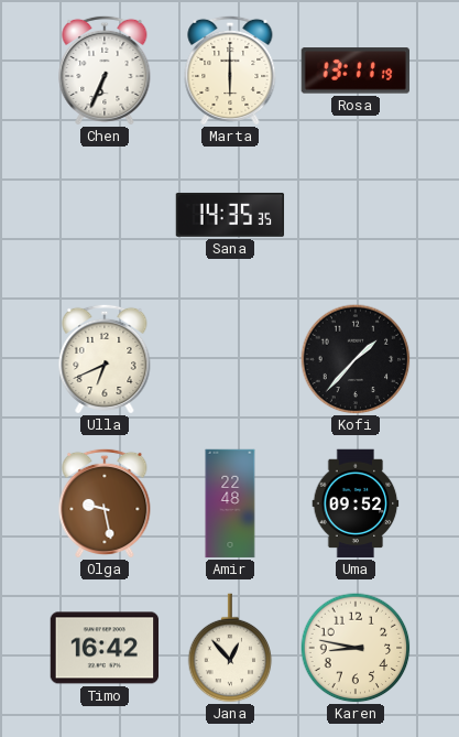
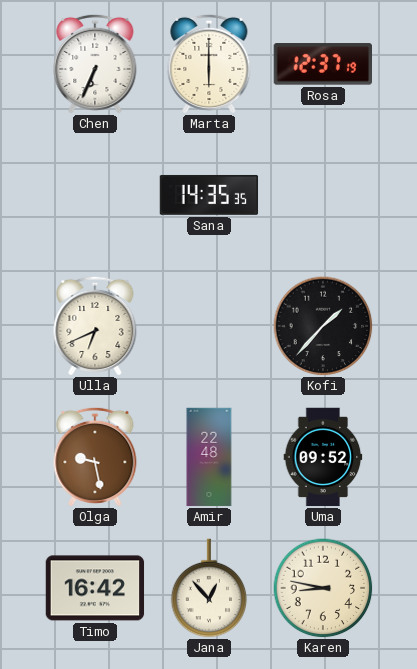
Rosa: 13:11 -> 12:37
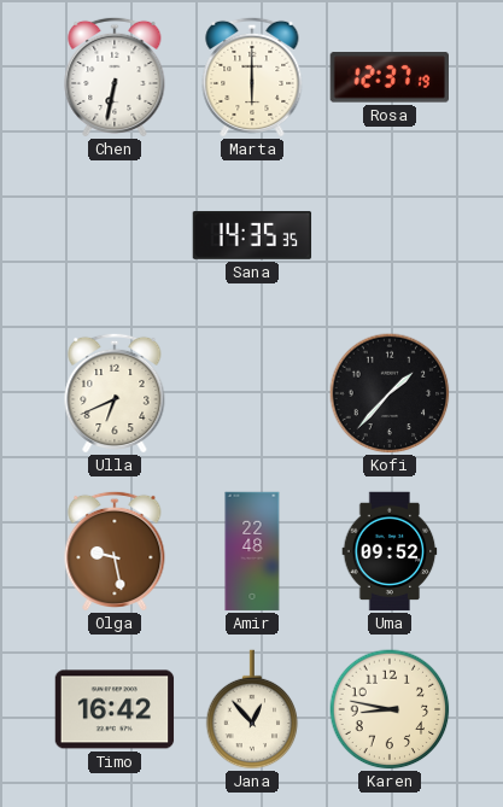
Chen: 6:34 -> 6:32
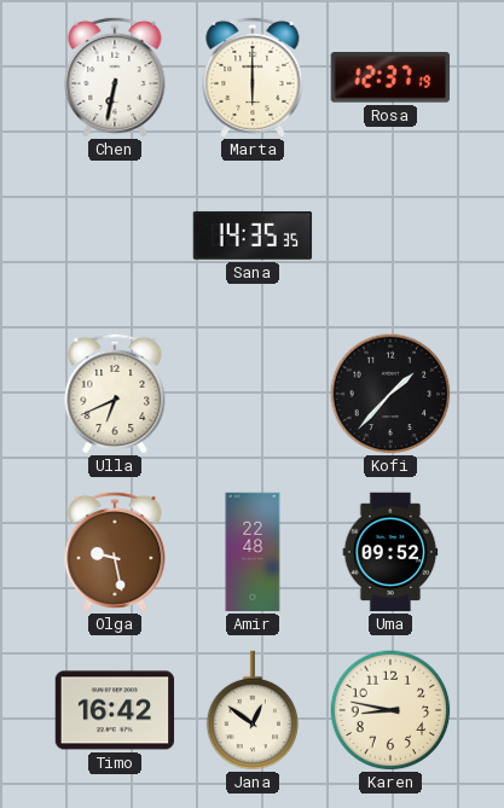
Jana: 12:53 -> 12:51
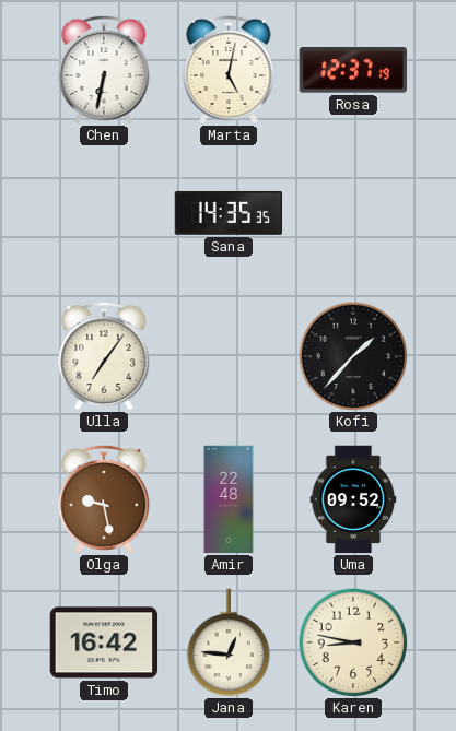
Marta: 6:00 -> 5:02
Ulla: 6:41 -> 7:06
Jana: 12:51 -> 12:46
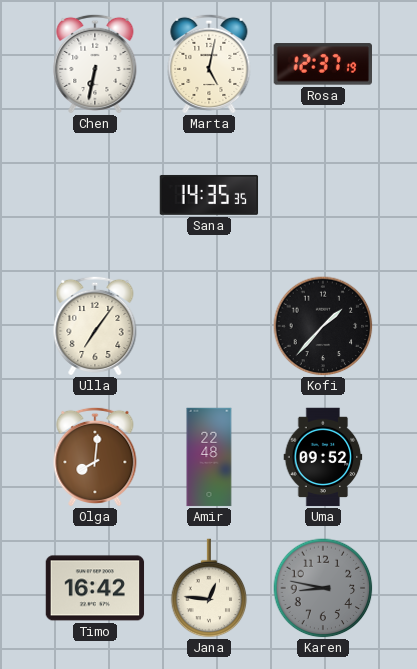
Olga: 9:28 -> 8:01
Karen dial: cream -> grey
